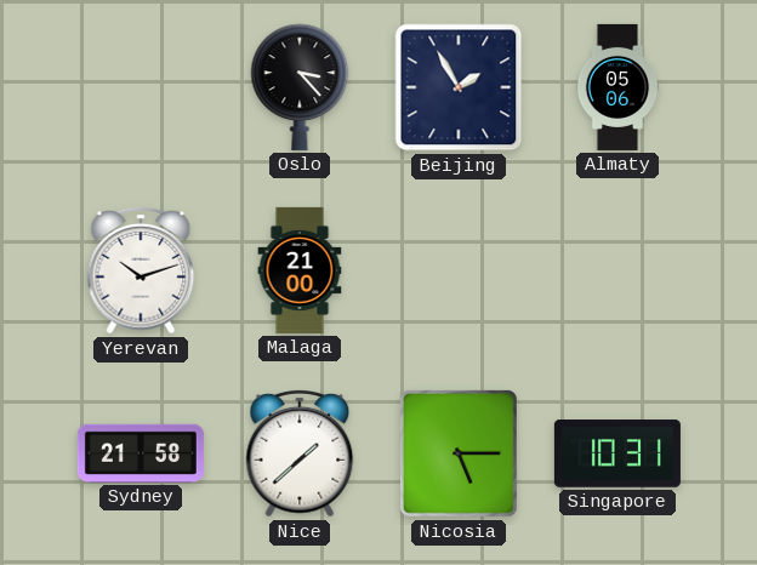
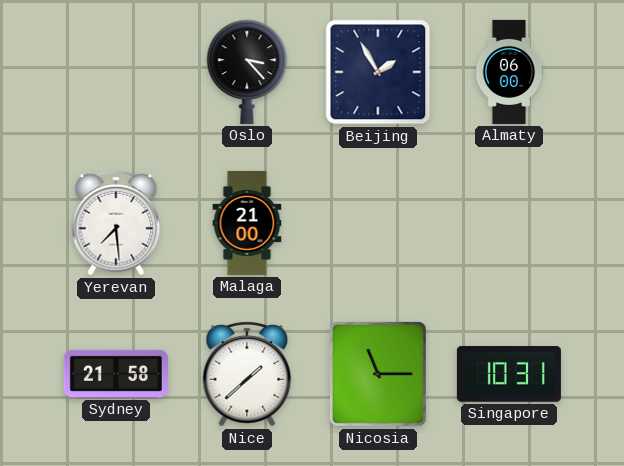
Almaty: 05:06 -> 06:00
Yerevan: 10:12 -> 7:29
Nicosia: 5:15 -> 11:15
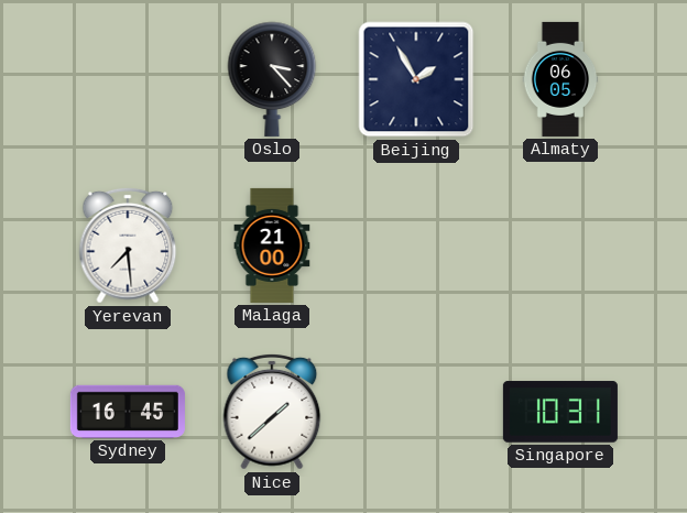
Almaty: 06:00 -> 06:05
Sydney: 21:58 -> 16:45
Nicosia: 11:15 -> none
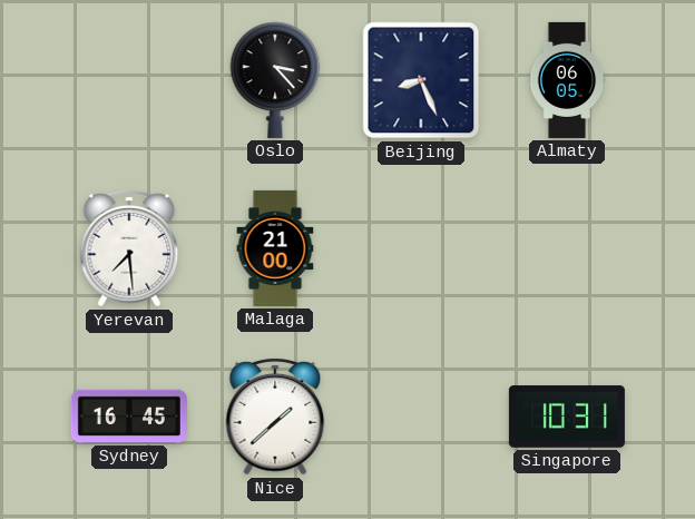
Beijing: 1:55 -> 8:26
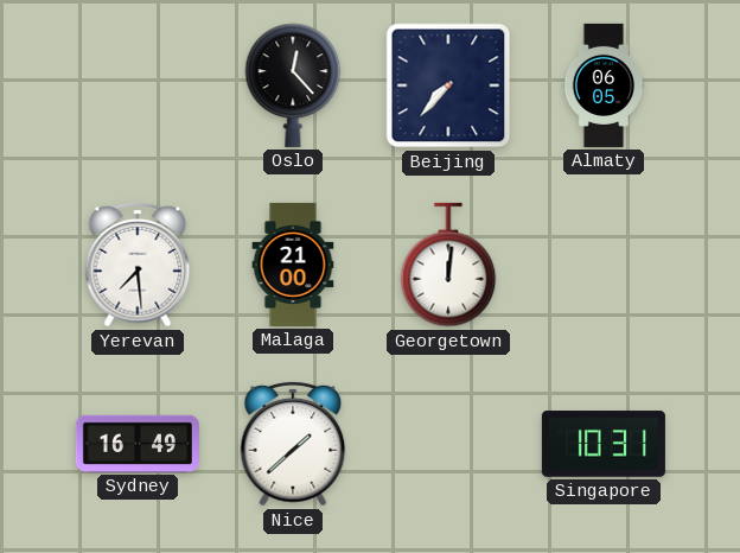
Oslo: 3:23 -> 12:23
Beijing: 8:26 -> 7:37
Georgetown: none -> 12:01
Sydney: 16:45 -> 16:49
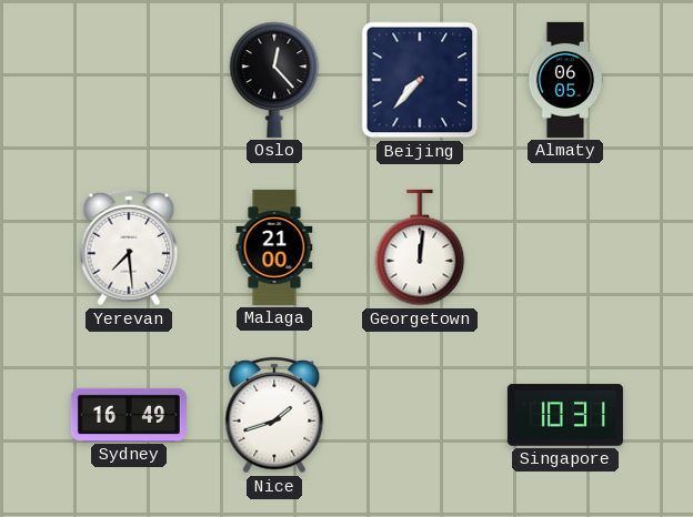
Nice: 1:38 -> 1:42
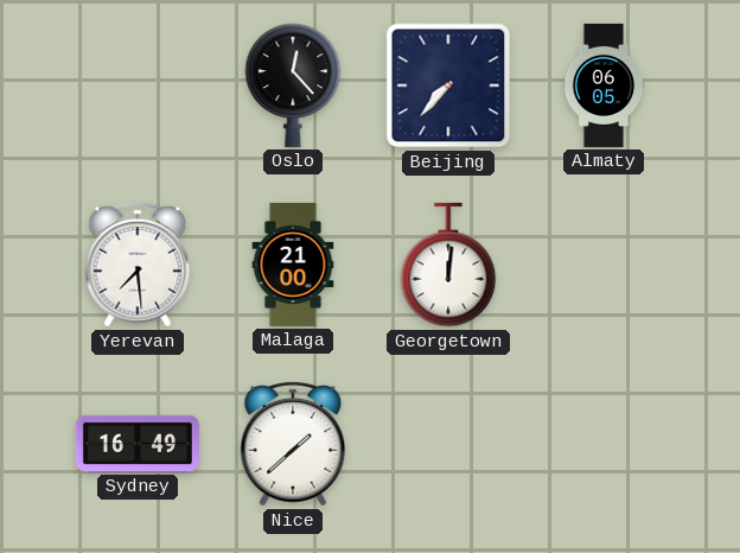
Nice: 1:42 -> 1:38
Singapore: 10:31 -> none
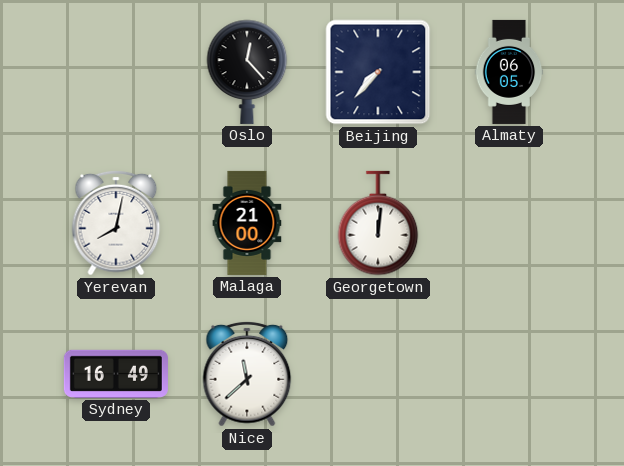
Yerevan: 7:29 -> 8:02
Nice: 1:38 -> 11:38
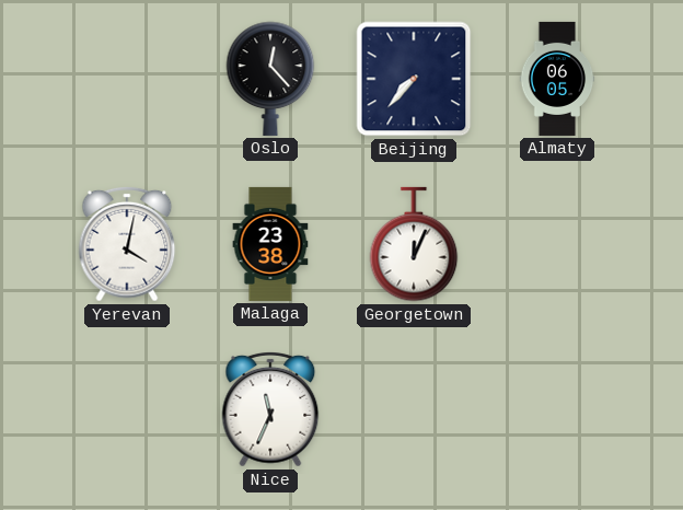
Yerevan: 8:02 -> 4:02
Malaga: 21:00 -> 23:38
Georgetown: 12:01 -> 12:04
Sydney: 16:49 -> none
Nice: 11:38 -> 11:34
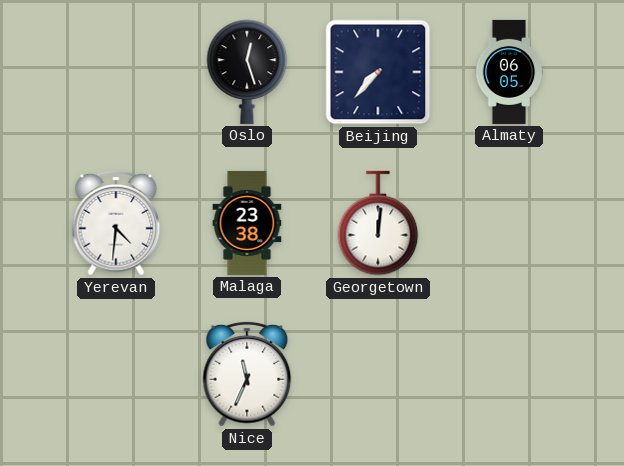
Oslo: 12:23 -> 12:27
Yerevan: 4:02 -> 4:31
Georgetown: 12:04 -> 12:01
